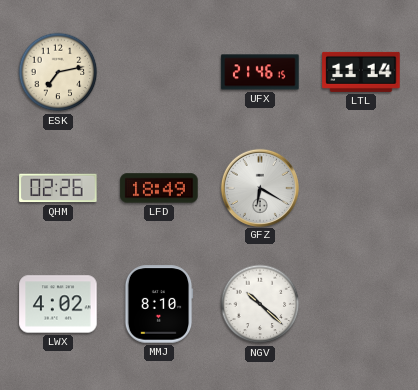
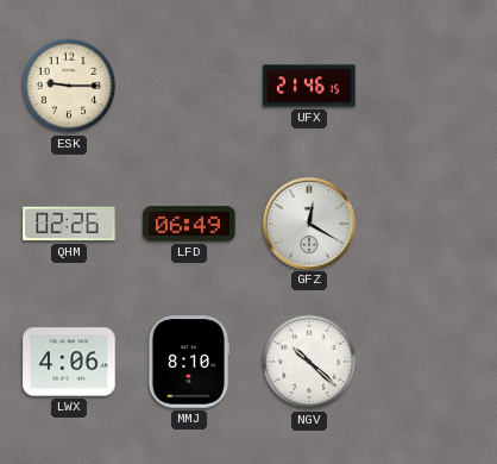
ESK: 7:13 -> 9:15
LTL: 11:14 -> none
LFD: 18:49 -> 06:49
GFZ: 6:20 -> 12:20
LWX: 4:02 -> 4:06
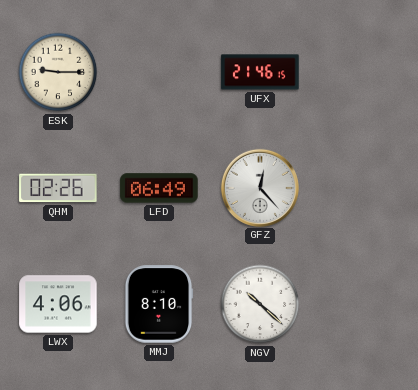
GFZ: 12:20 -> 12:23
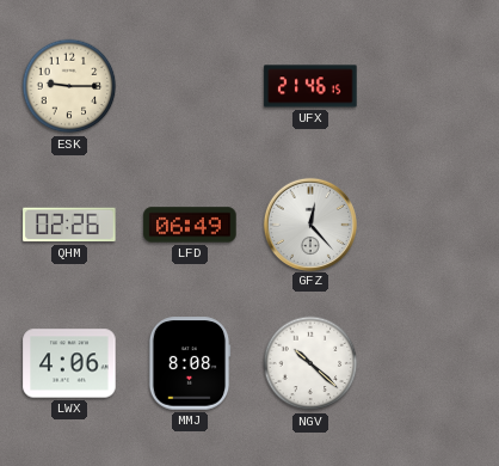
MMJ: 8:10 -> 8:08
